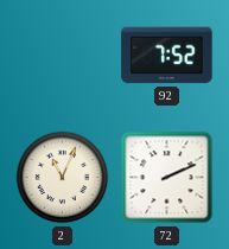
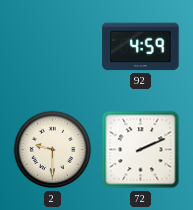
92: 7:52 -> 4:59
2: 11:04 -> 9:30
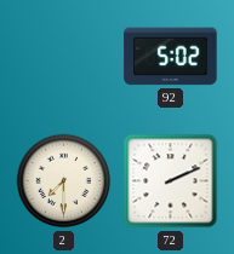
92: 4:59 -> 5:02
2: 9:30 -> 7:30
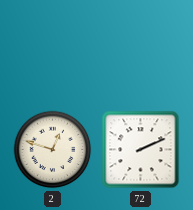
92: 5:02 -> none
2: 7:30 -> 12:48
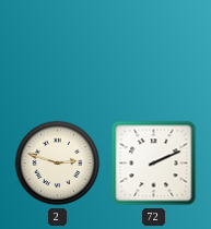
2: 12:48 -> 2:48
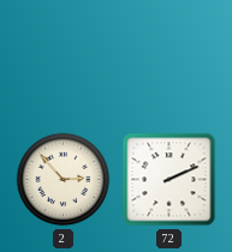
2: 2:48 -> 2:53
